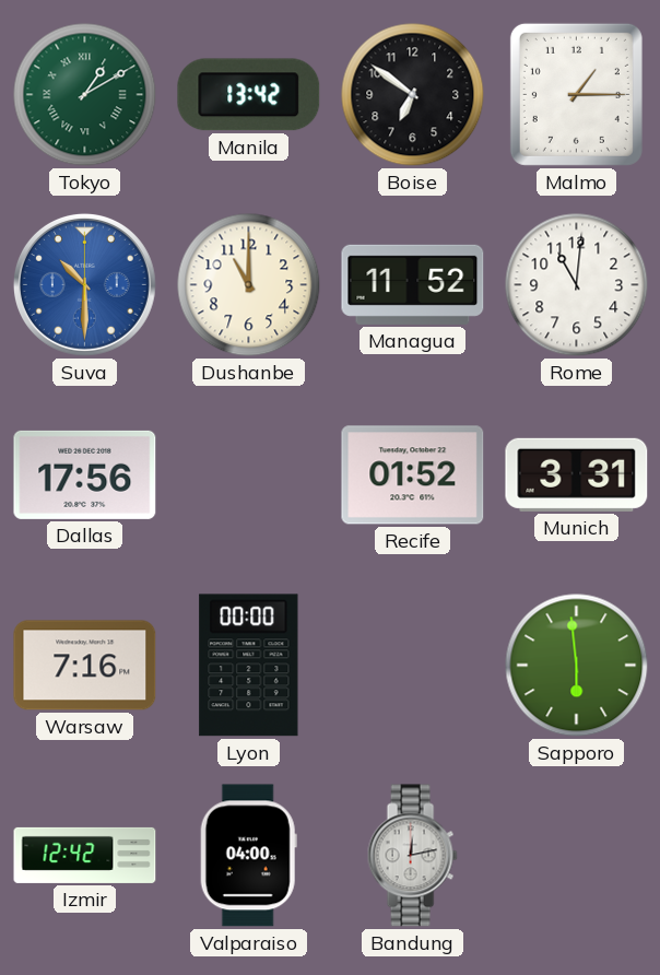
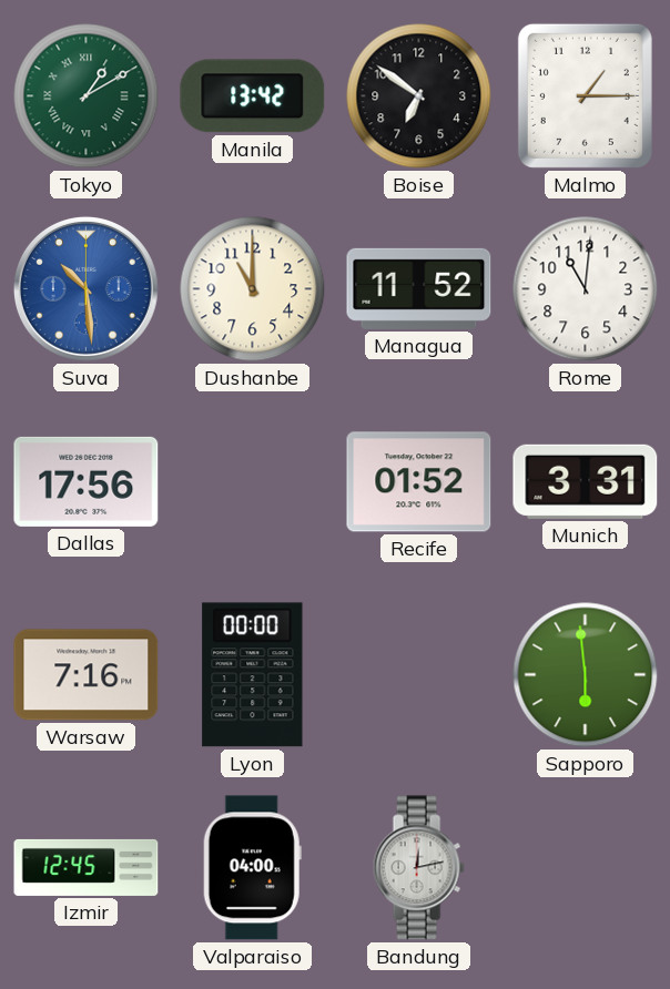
Suva: 10:30 -> 10:29
Izmir: 12:42 -> 12:45
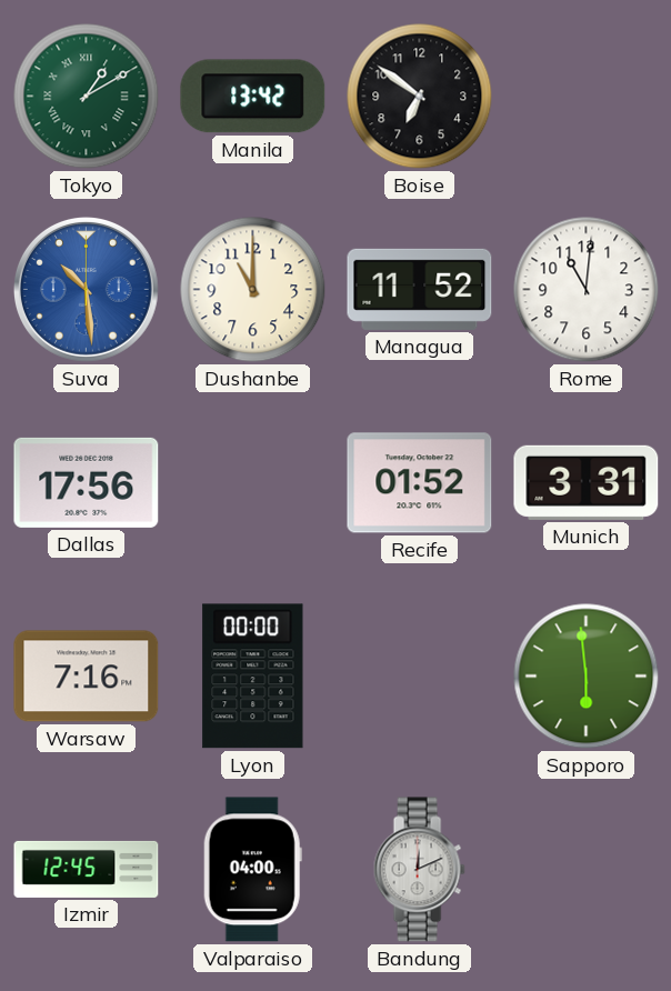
Malmo: 1:15 -> none
Bandung: 12:13 -> 12:11
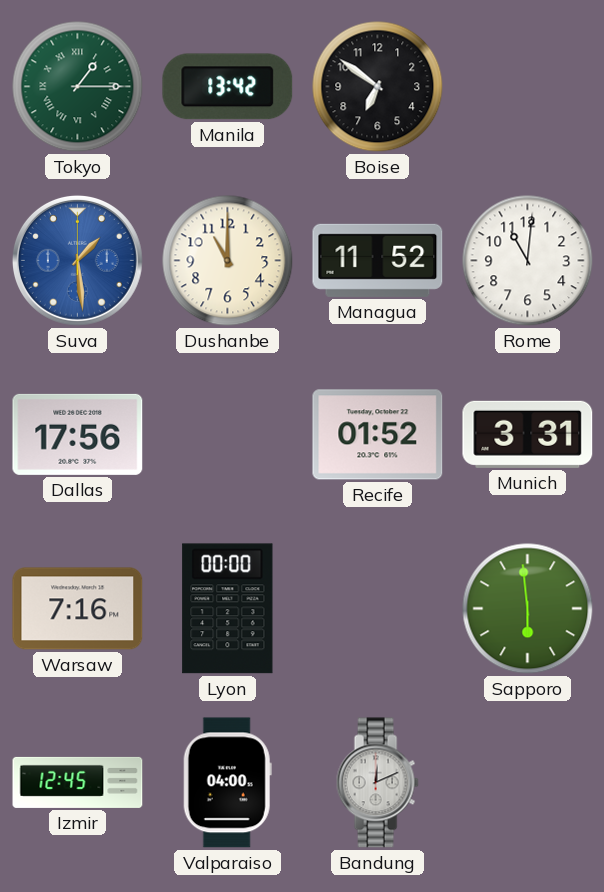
Tokyo: 1:10 -> 1:15
Suva: 10:29 -> 1:29
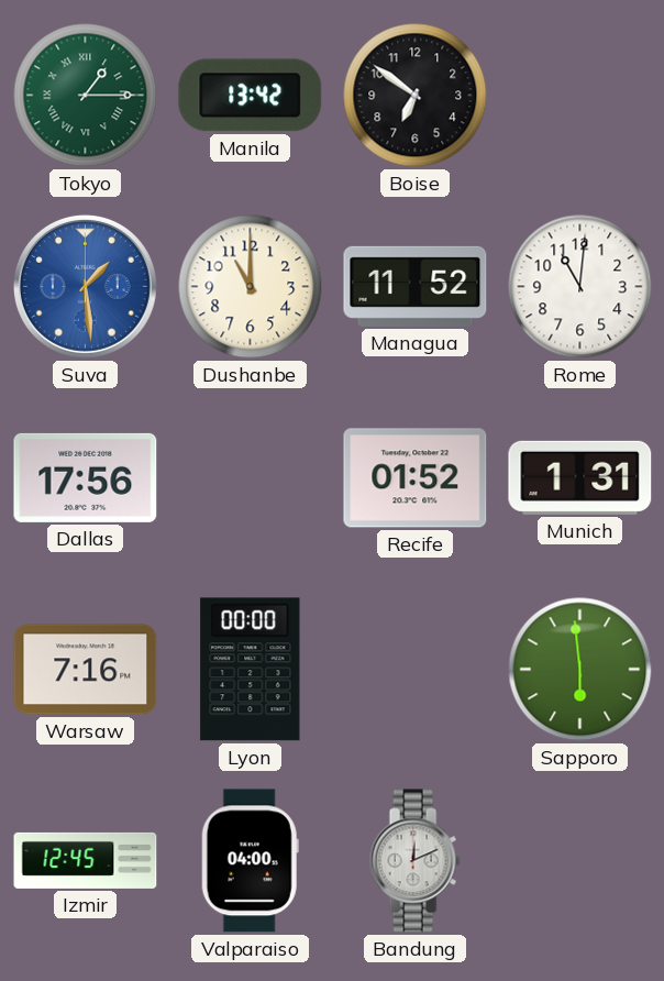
Munich: 3:31 -> 1:31
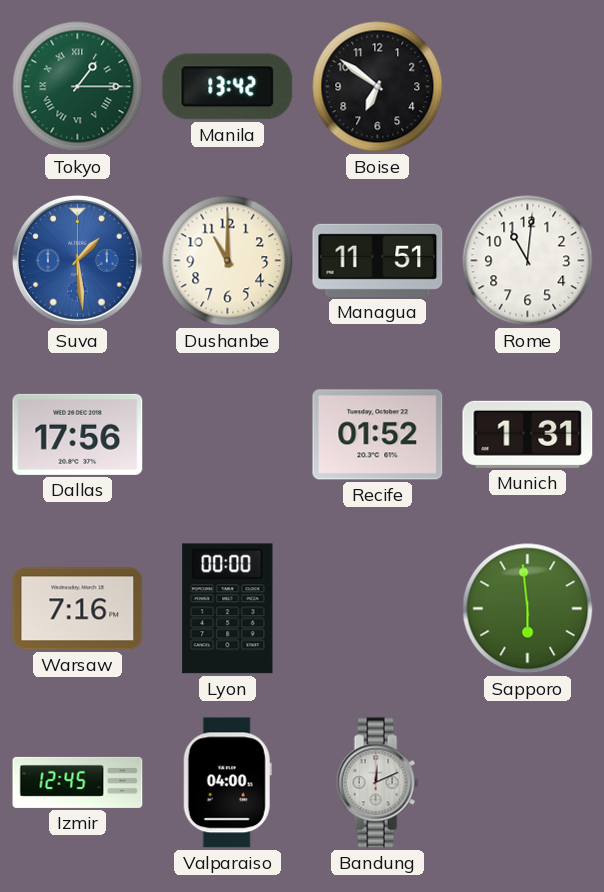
Managua: 11:52 -> 11:51
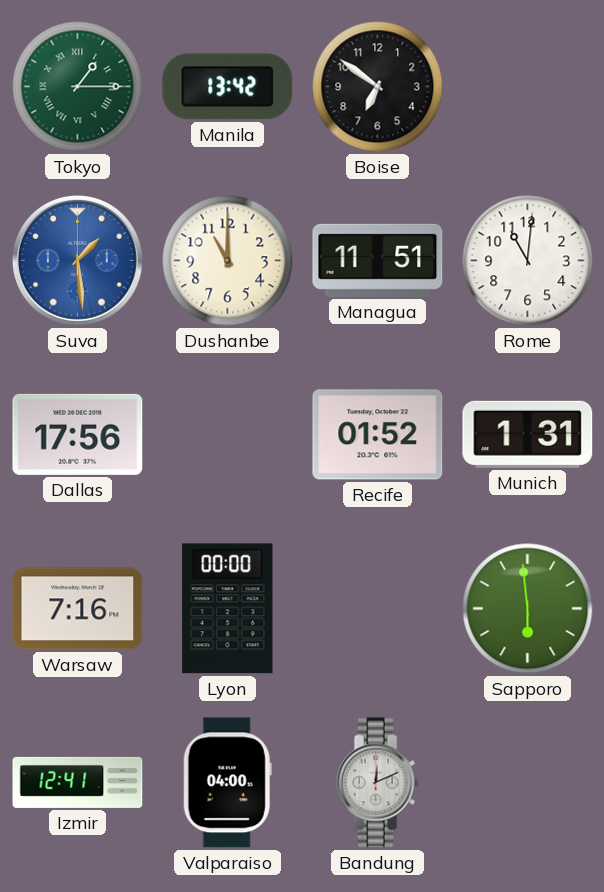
Izmir: 12:45 -> 12:41
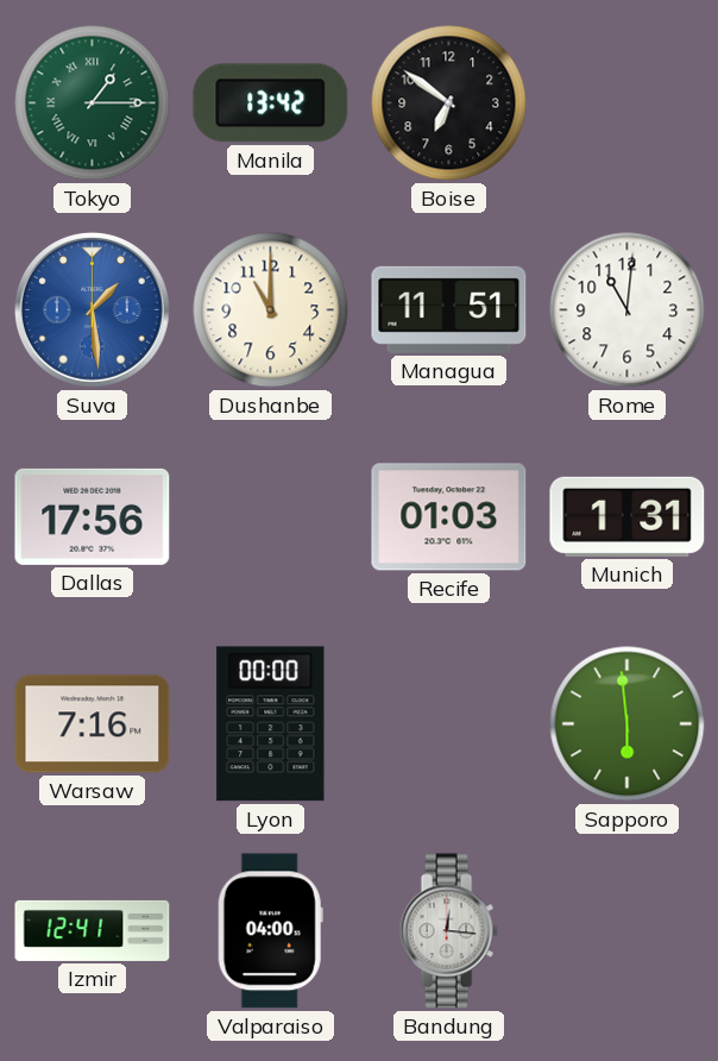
Recife: 01:52 -> 01:03
Bandung: 12:11 -> 12:16
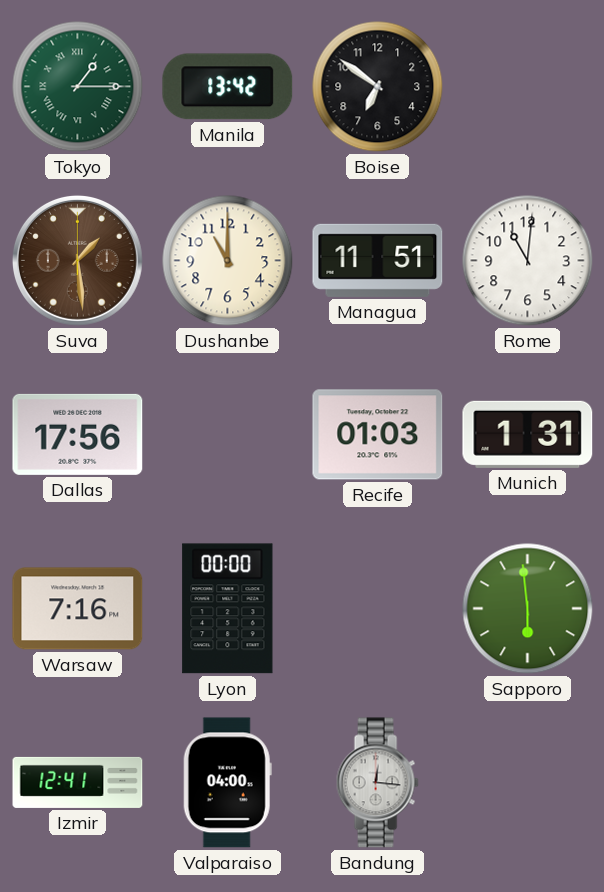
Suva dial: blue -> brown
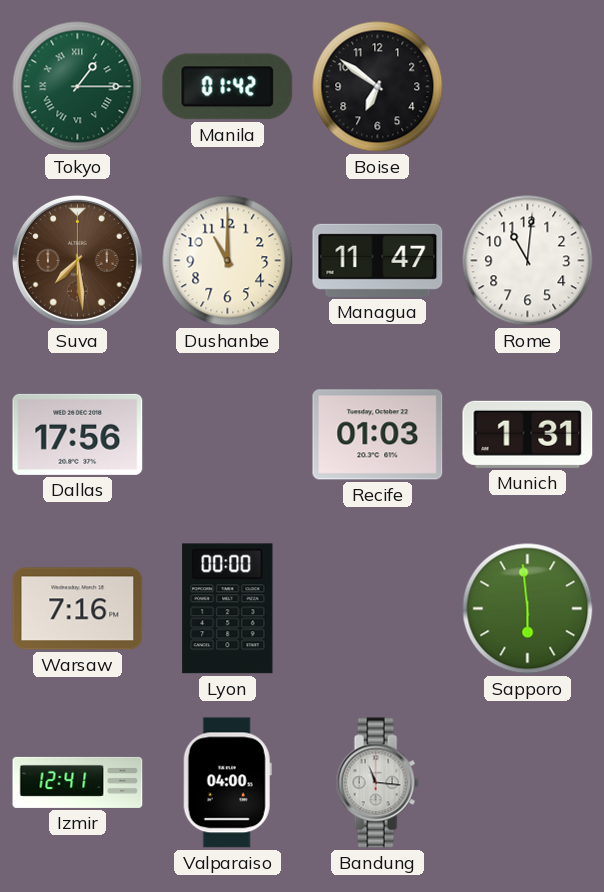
Manila: 13:42 -> 01:42
Suva: 1:29 -> 7:29
Managua: 11:51 -> 11:47
Bandung: 12:16 -> 11:16
